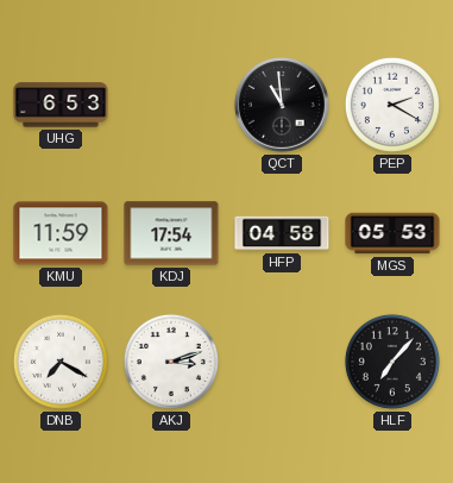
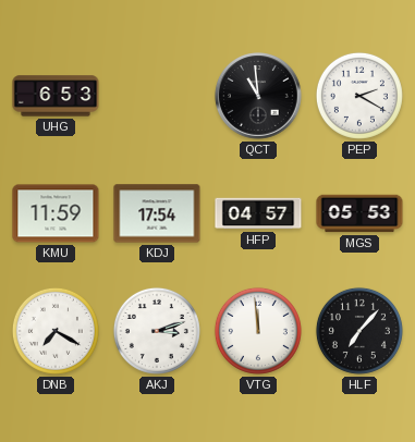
HFP: 04:58 -> 04:57
VTG: none -> 11:59
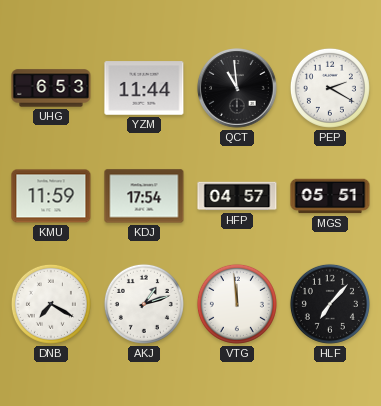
YZM: none -> 11:44
MGS: 05:53 -> 05:51
AKJ: 3:12 -> 1:12
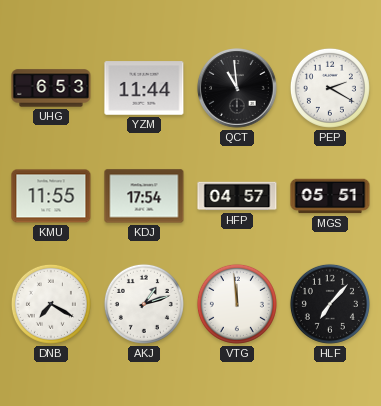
KMU: 11:59 -> 11:55
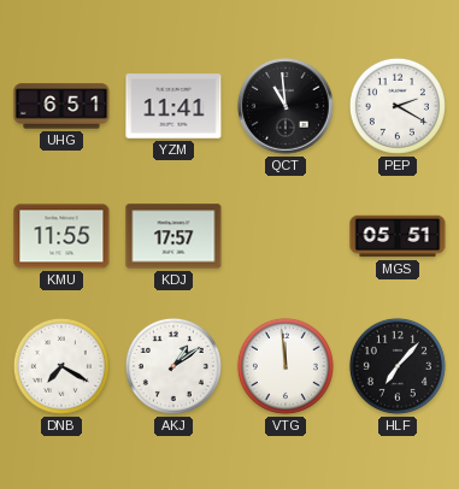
UHG: 6:53 -> 6:51
YZM: 11:44 -> 11:41
KDJ: 17:54 -> 17:57
HFP: 04:57 -> none
AKJ: 1:12 -> 1:09
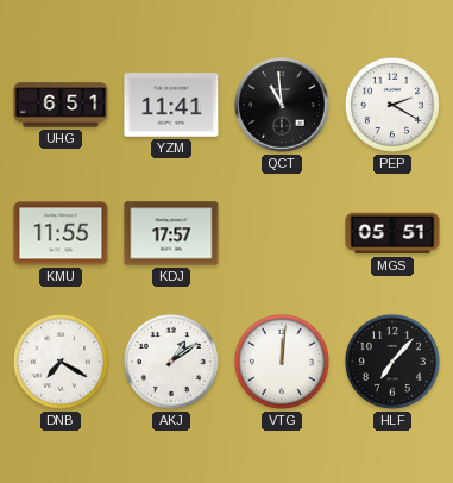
VTG: 11:59 -> 12:01
